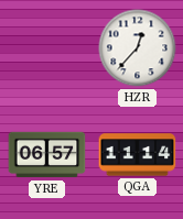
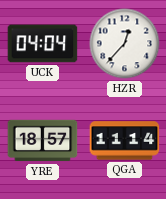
UCK: none -> 04:04
YRE: 06:57 -> 18:57
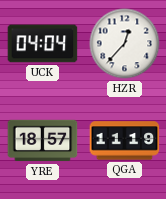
QGA: 11:14 -> 11:19
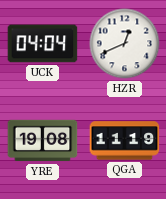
HZR: 12:37 -> 12:41
YRE: 18:57 -> 19:08
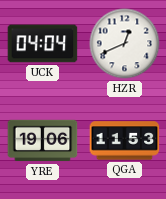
YRE: 19:08 -> 19:06
QGA: 11:19 -> 11:53
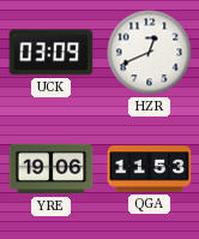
UCK: 04:04 -> 03:09
